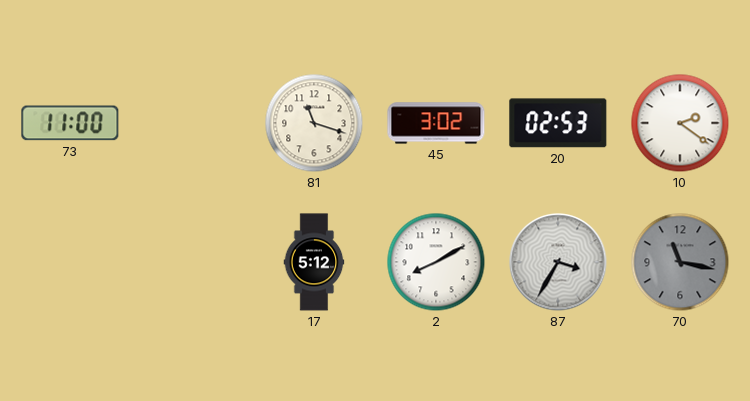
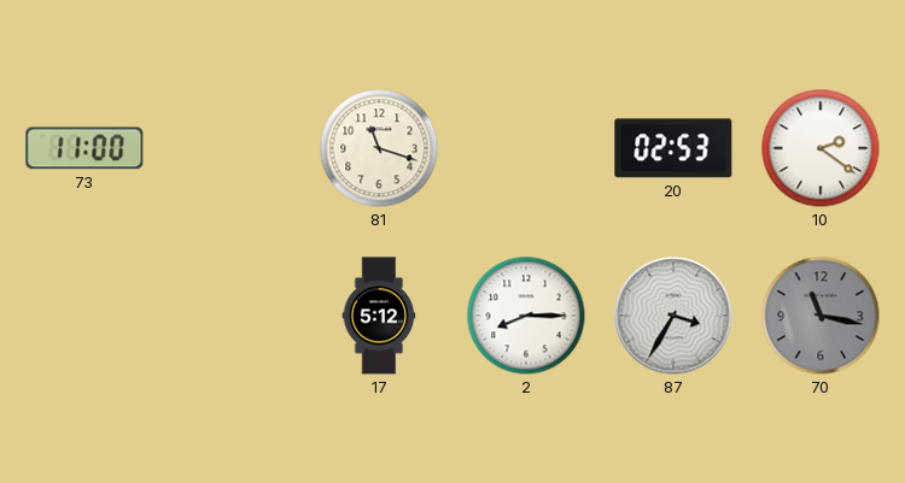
45: 3:02 -> none
2: 8:10 -> 8:15
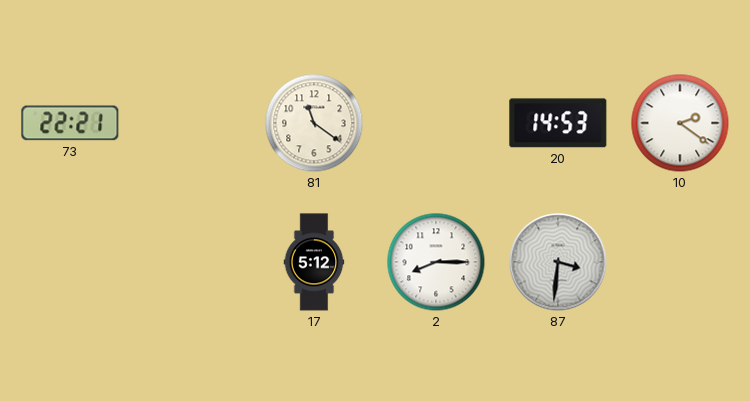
73: 11:00 -> 22:21
81: 11:18 -> 11:21
20: 02:53 -> 14:53
87: 3:35 -> 3:31
70: 11:17 -> none
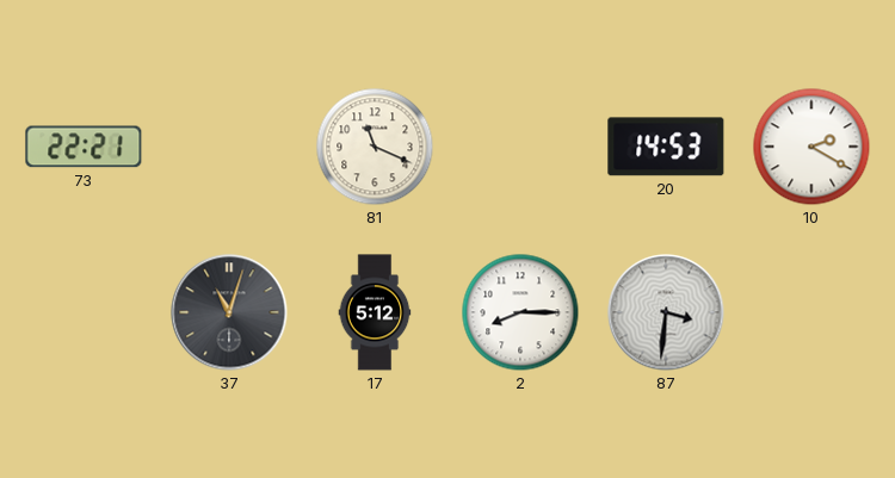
81: 11:21 -> 11:19
10: 2:21 -> 2:20
37: none -> 11:03
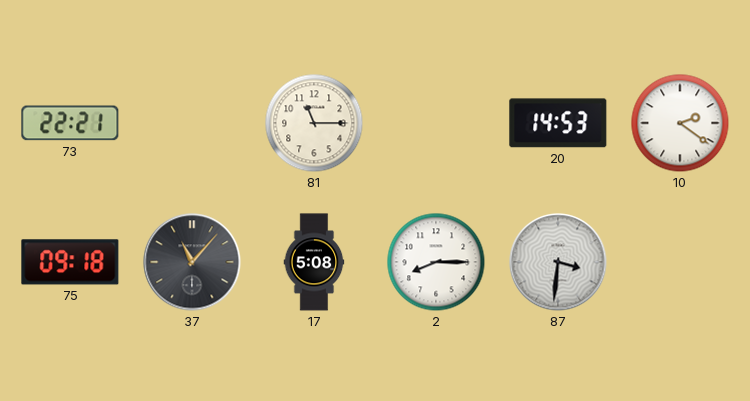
81: 11:19 -> 11:15
10: 2:20 -> 2:21
75: none -> 09:18
37: 11:03 -> 11:07
17: 5:12 -> 5:08
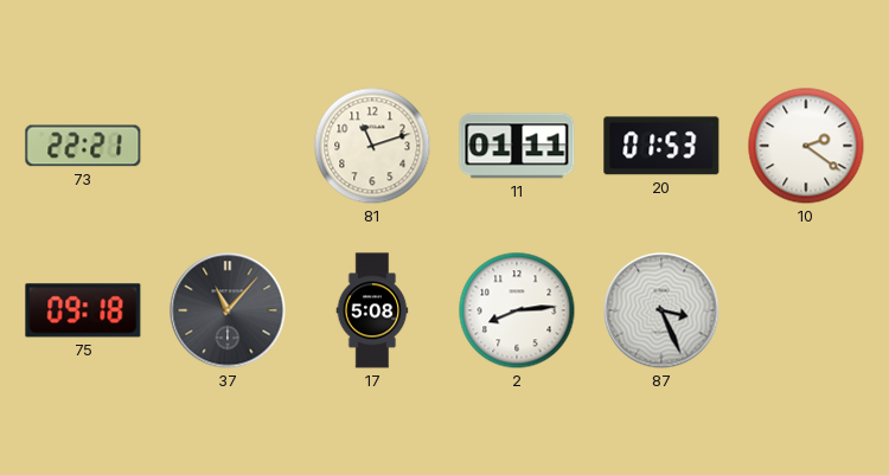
81: 11:15 -> 11:12
11: none -> 01:11
20: 14:53 -> 01:53
2: 8:15 -> 8:14
87: 3:31 -> 3:26
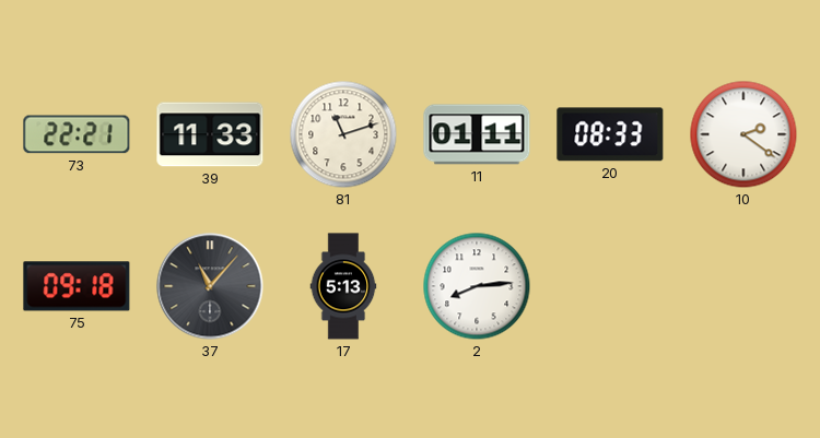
39: none -> 11:33
20: 01:53 -> 08:33
17: 5:08 -> 5:13
87: 3:26 -> none
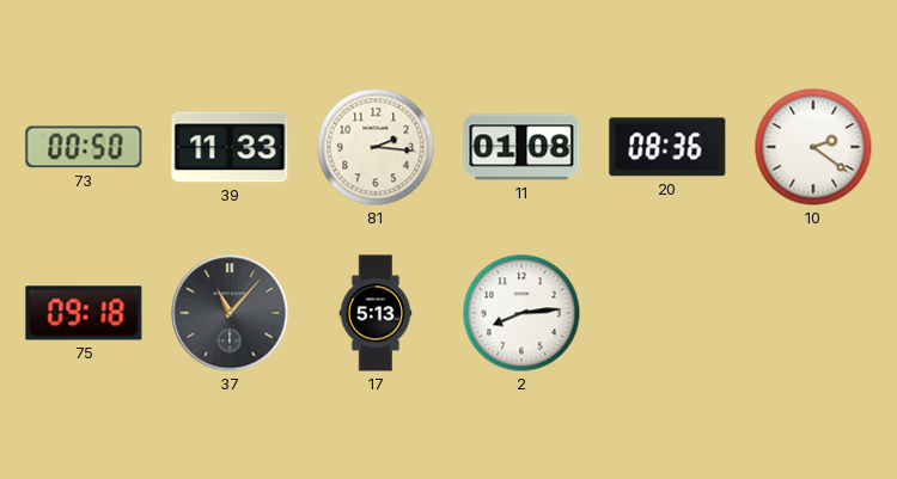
73: 22:21 -> 00:50
81: 11:12 -> 2:16
11: 01:11 -> 01:08
20: 08:33 -> 08:36
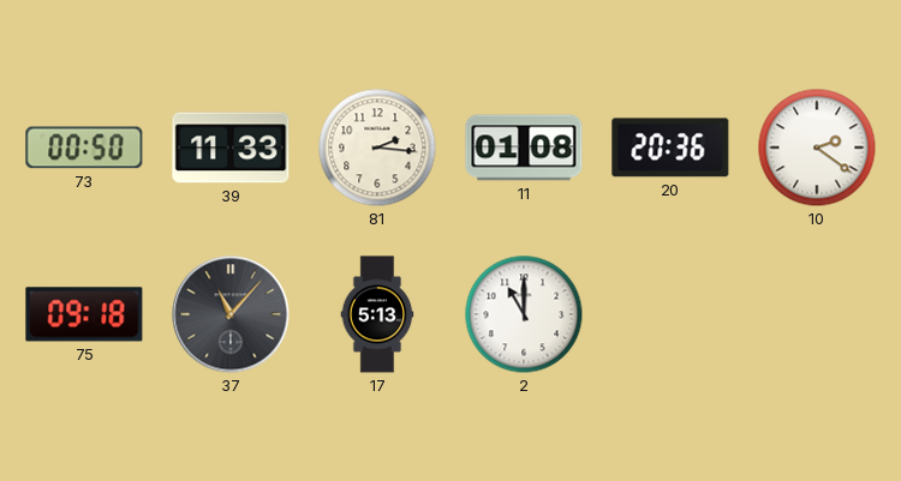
20: 08:36 -> 20:36
2: 8:14 -> 11:00
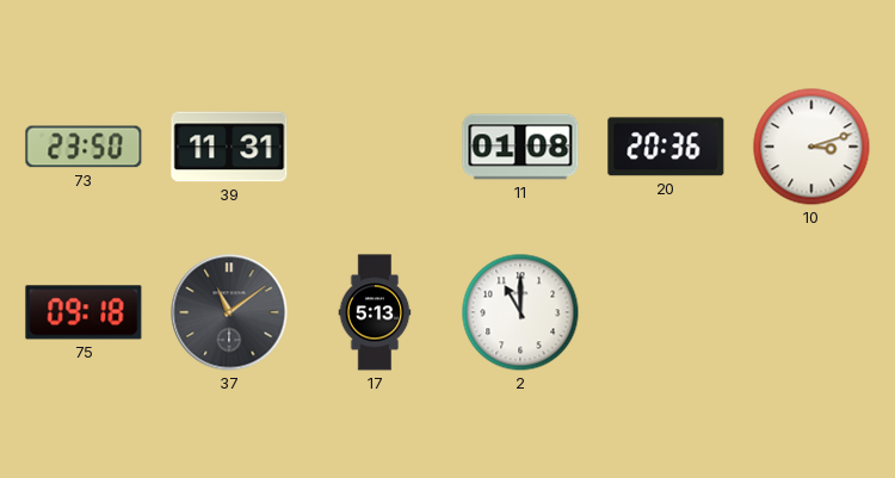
73: 00:50 -> 23:50
39: 11:33 -> 11:31
81: 2:16 -> none
10: 2:21 -> 3:12
37: 11:07 -> 11:09
